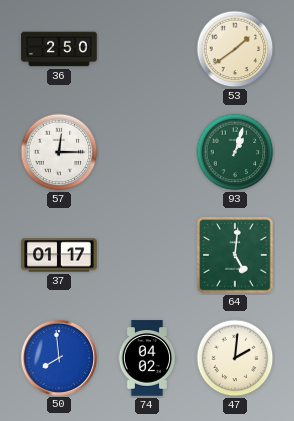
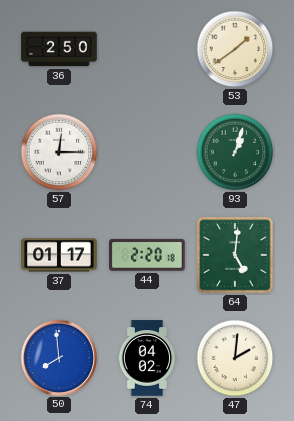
44: none -> 2:20
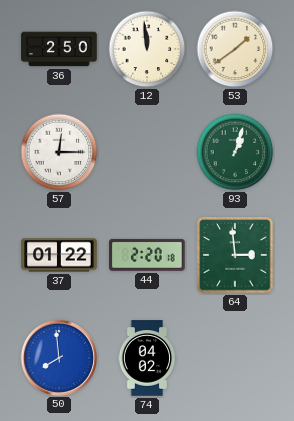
12: none -> 11:59
37: 01:17 -> 01:22
64: 5:01 -> 2:59
47: 2:01 -> none
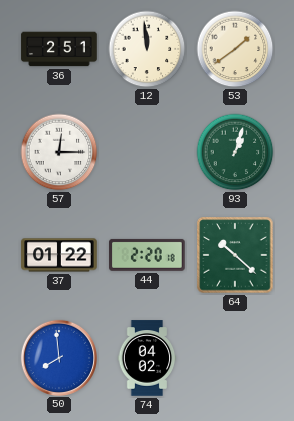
36: 2:50 -> 2:51
64: 2:59 -> 10:22
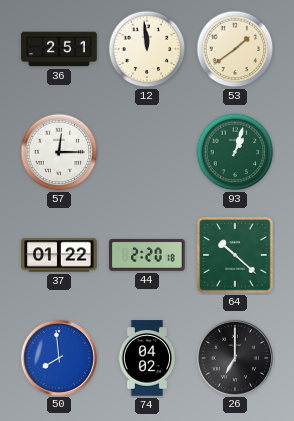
26: none -> 7:00
